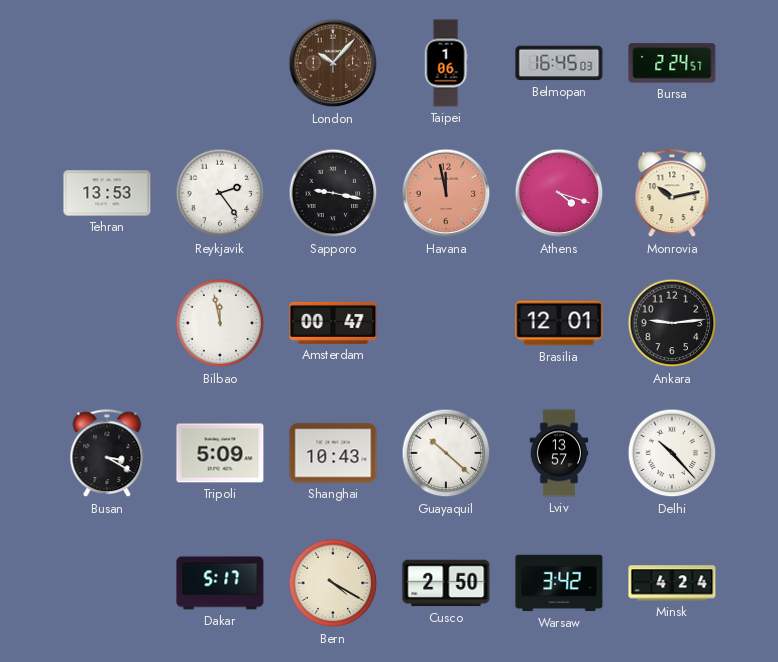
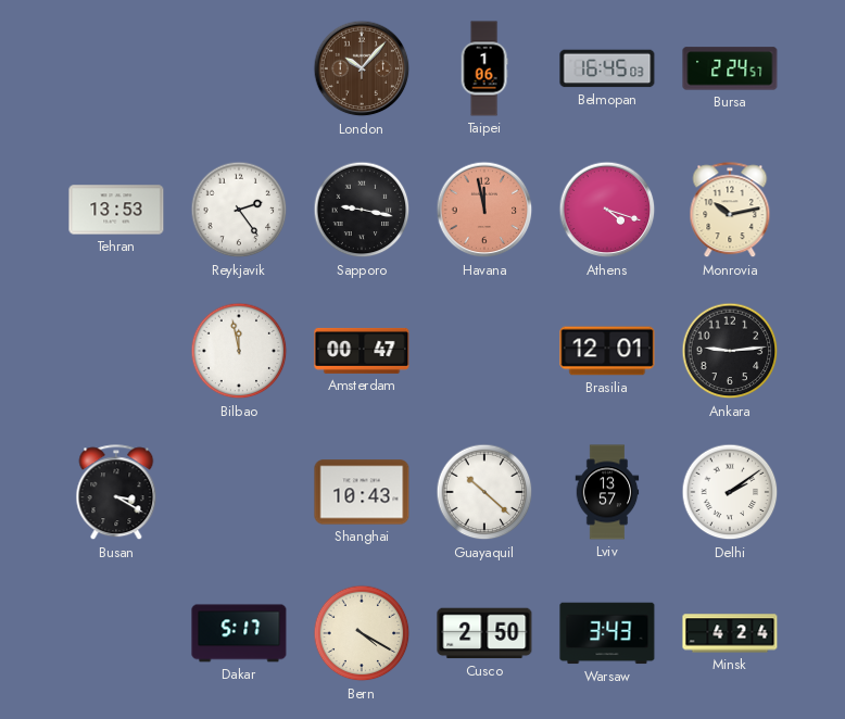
Tripoli: 5:09 -> none
Delhi: 10:23 -> 2:09
Warsaw: 3:42 -> 3:43
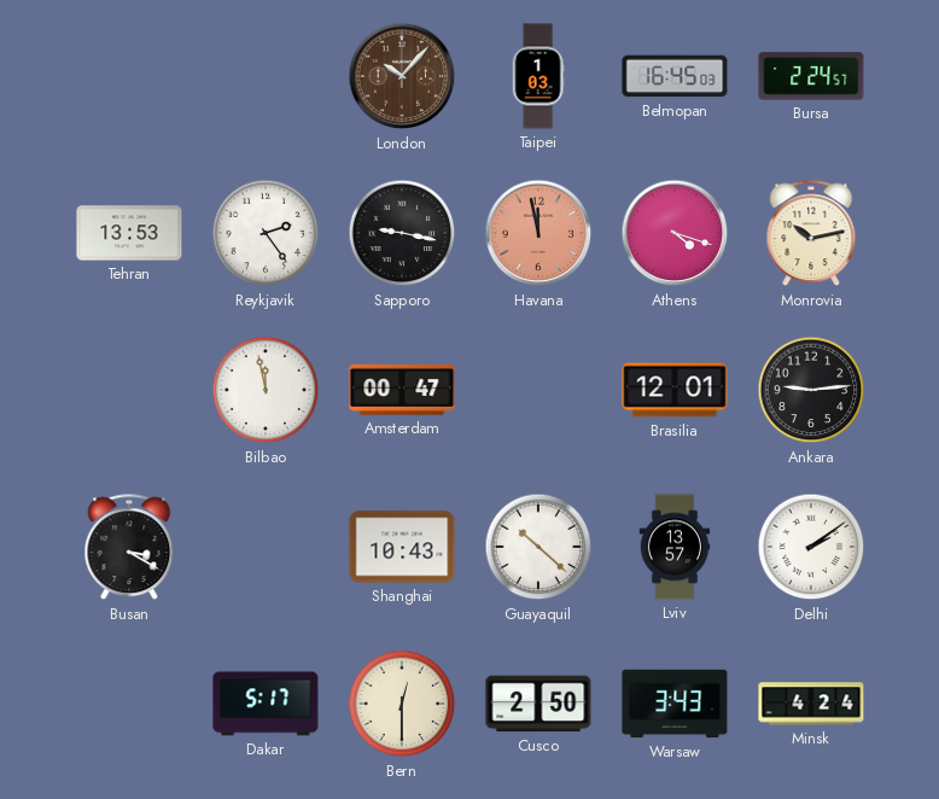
Taipei: 1:06 -> 1:03
Bern: 4:20 -> 12:30
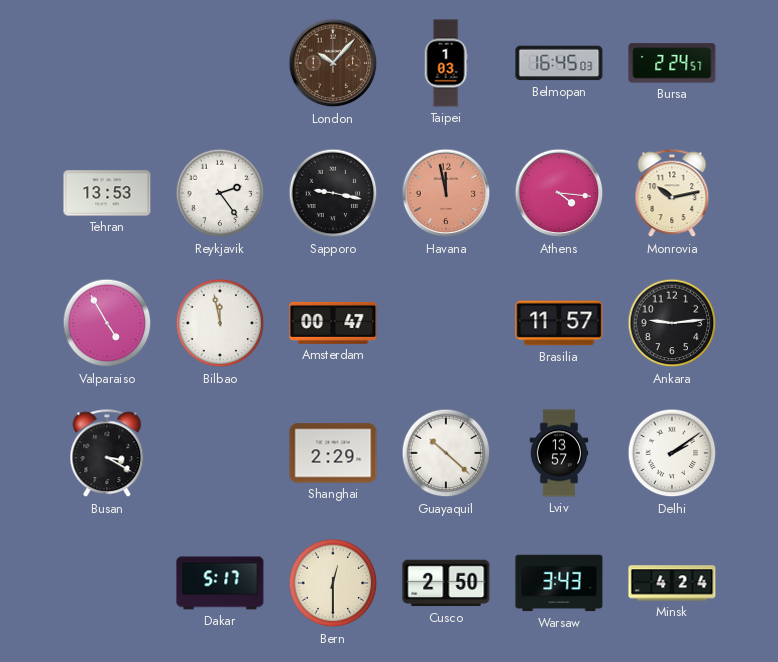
Athens: 4:18 -> 4:16
Valparaiso: none -> 4:55
Brasilia: 12:01 -> 11:57
Shanghai: 10:43 -> 2:29
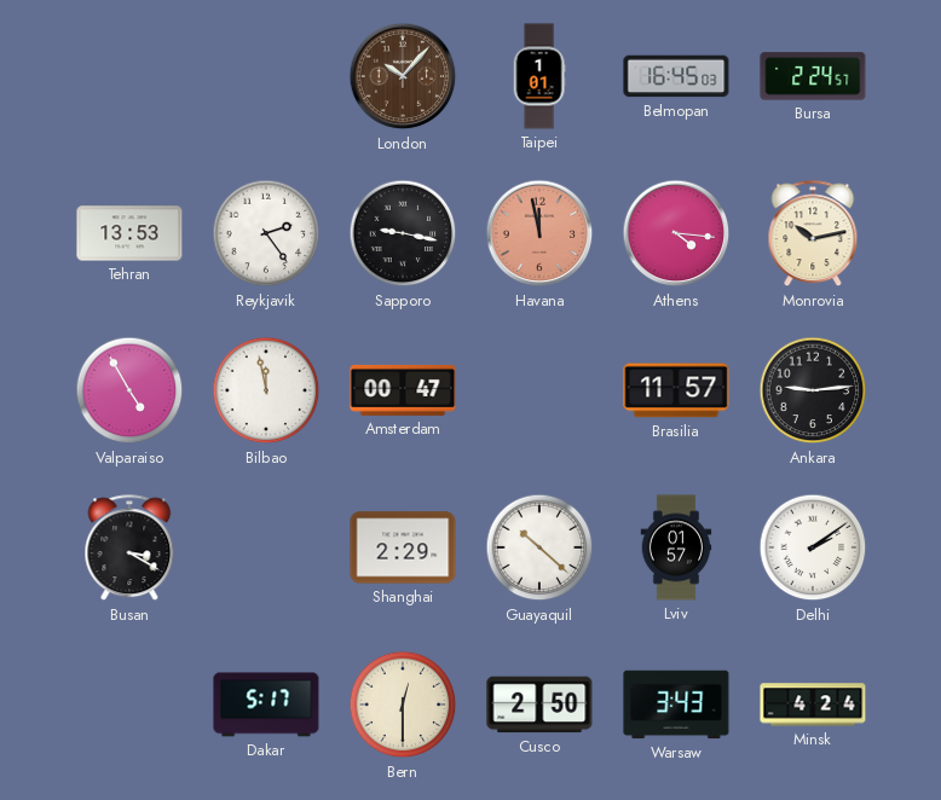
Taipei: 1:03 -> 1:01
Lviv: 13:57 -> 01:57
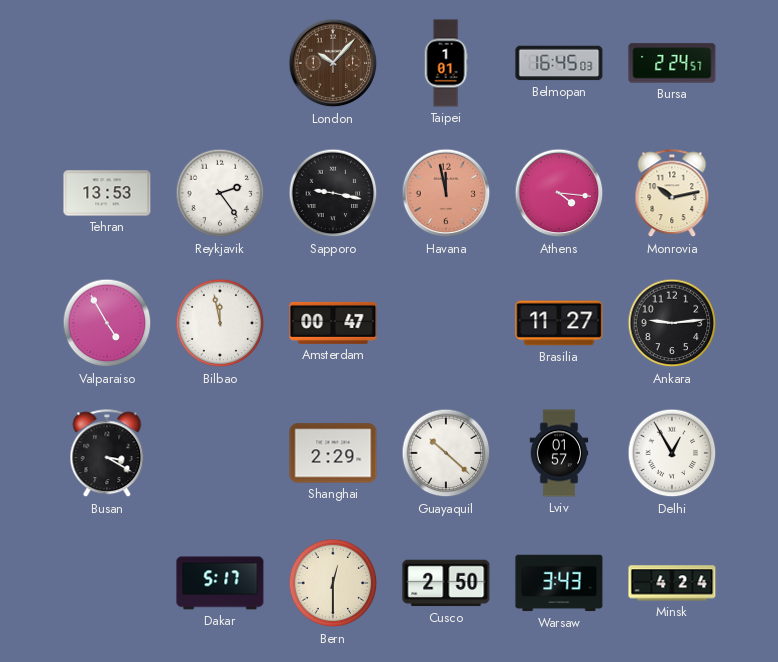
Brasilia: 11:57 -> 11:27
Delhi: 2:09 -> 12:55
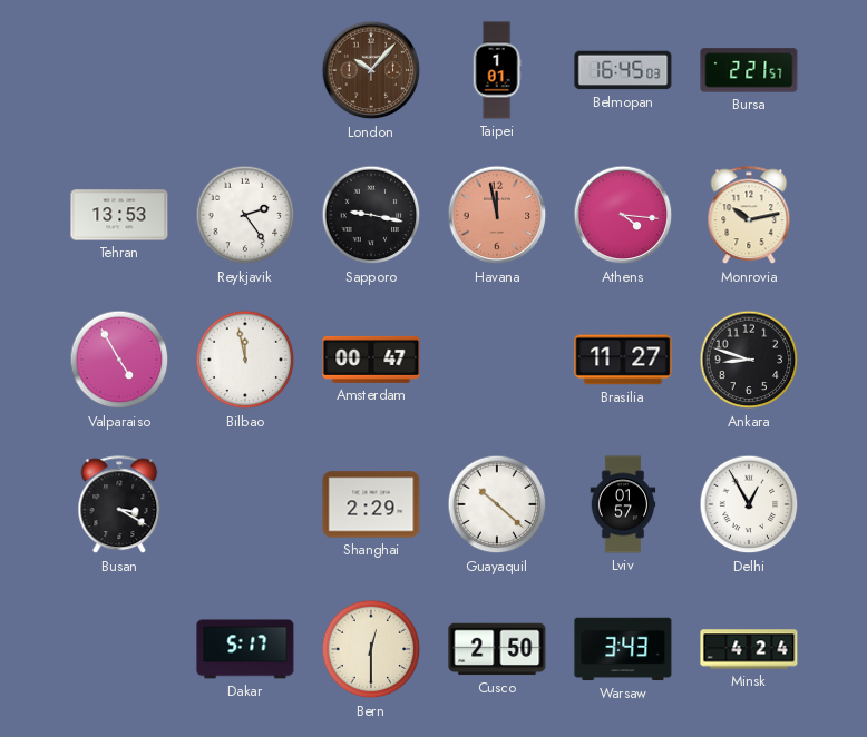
Bursa: 2:24 -> 2:21
Ankara: 9:14 -> 8:48
